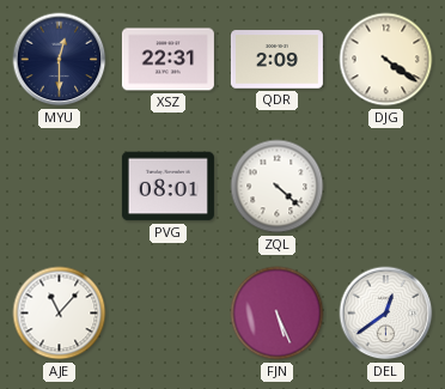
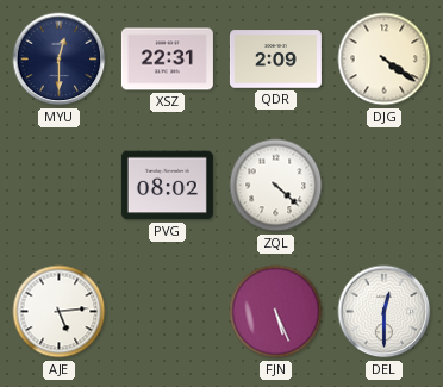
PVG: 08:01 -> 08:02
AJE: 11:07 -> 5:14
DEL: 12:39 -> 12:30
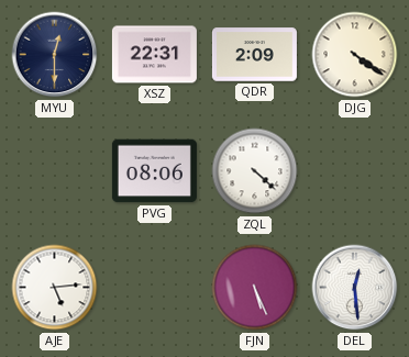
PVG: 08:02 -> 08:06
DEL: 12:30 -> 12:29
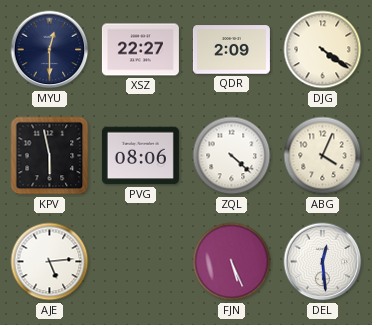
XSZ: 22:31 -> 22:27
KPV: none -> 5:58
ABG: none -> 4:04
